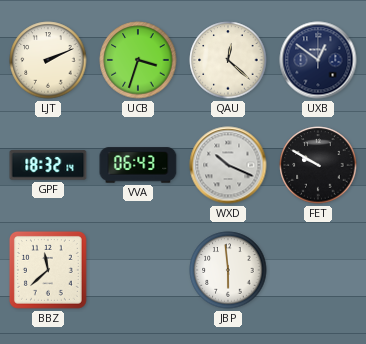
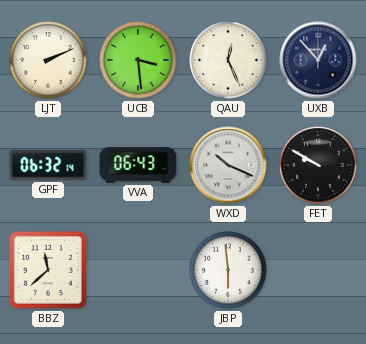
UCB: 3:33 -> 3:29
QAU: 12:22 -> 12:26
UXB: 12:51 -> 12:53
GPF: 18:32 -> 06:32
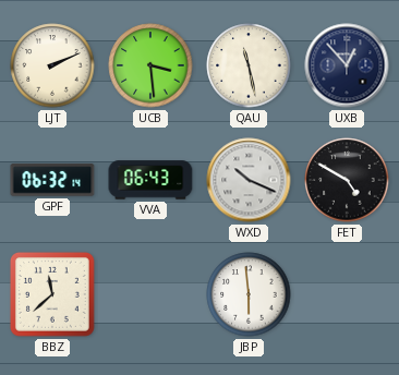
QAU: 12:26 -> 11:28
FET: 9:50 -> 4:50
